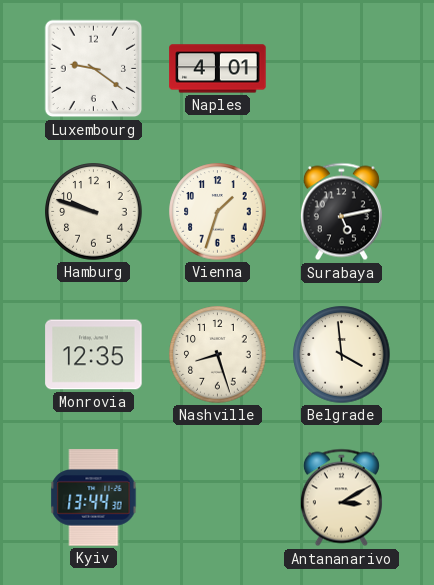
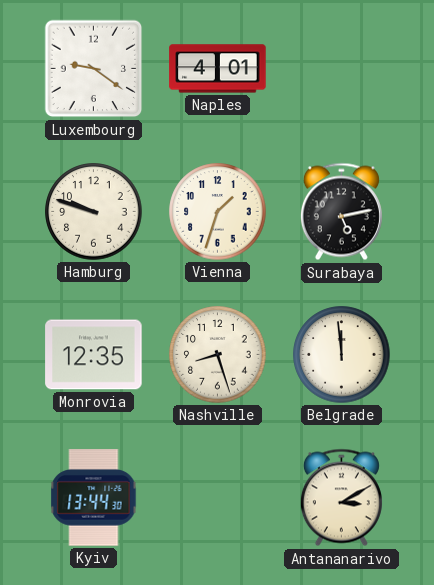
Belgrade: 3:59 -> 11:59
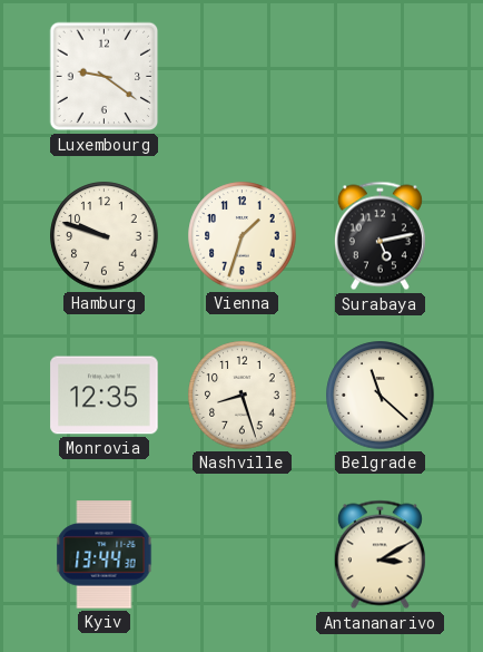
Naples: 4:01 -> none
Belgrade: 11:59 -> 11:22
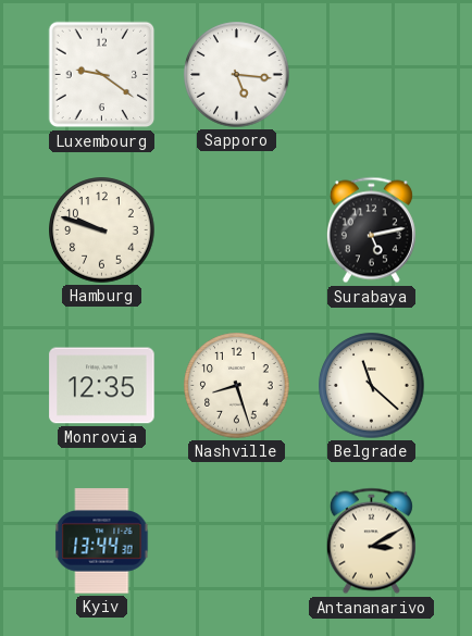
Sapporo: none -> 5:16
Vienna: 1:33 -> none
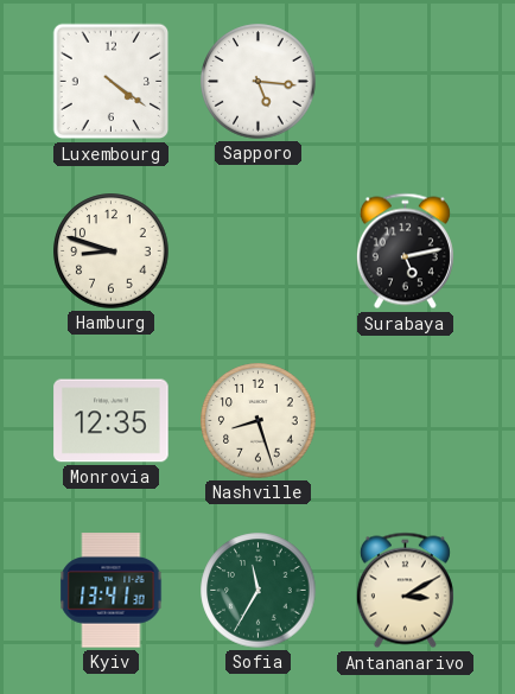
Luxembourg: 9:21 -> 4:21
Hamburg: 9:48 -> 8:48
Belgrade: 11:22 -> none
Kyiv: 13:44 -> 13:41
Sofia: none -> 11:35
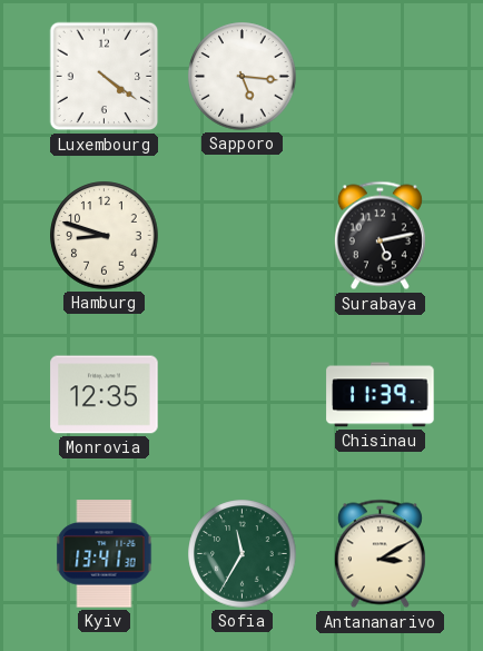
Nashville: 8:27 -> none
Chisinau: none -> 11:39
